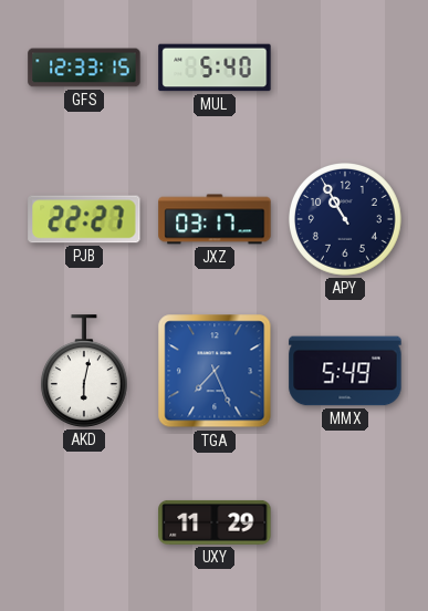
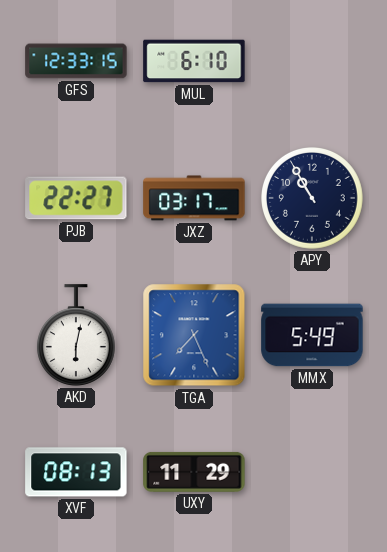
MUL: 5:40 -> 6:10
XVF: none -> 08:13
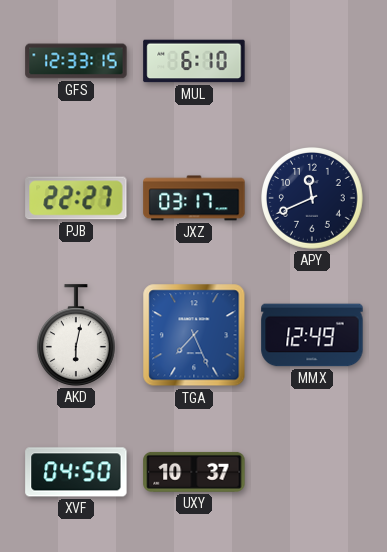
APY: 10:55 -> 11:41
MMX: 5:49 -> 12:49
XVF: 08:13 -> 04:50
UXY: 11:29 -> 10:37
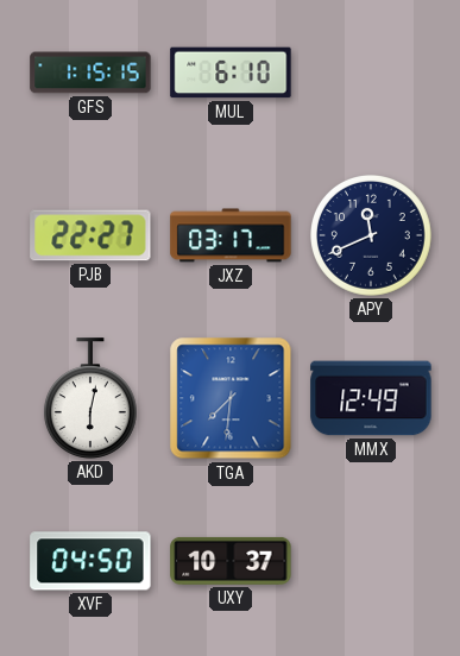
GFS: 12:33 -> 1:15
TGA: 7:26 -> 7:31
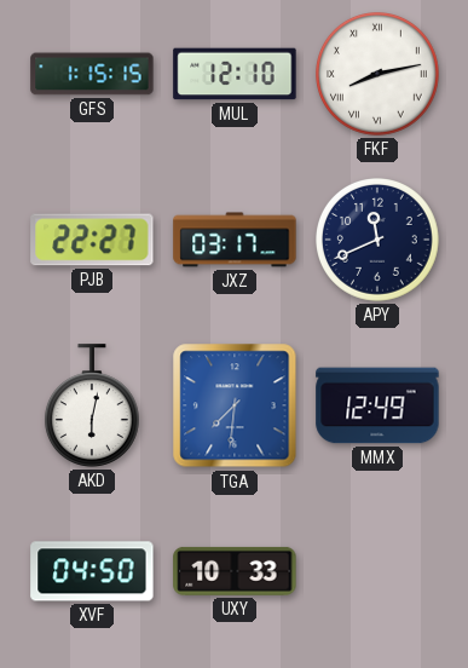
MUL: 6:10 -> 12:10
FKF: none -> 8:13
UXY: 10:37 -> 10:33
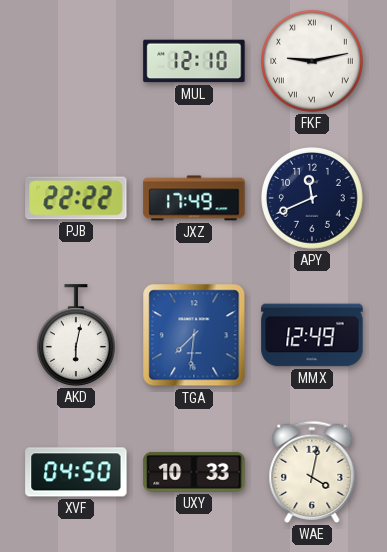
GFS: 1:15 -> none
FKF: 8:13 -> 9:13
PJB: 22:27 -> 22:22
JXZ: 03:17 -> 17:49
WAE: none -> 4:02
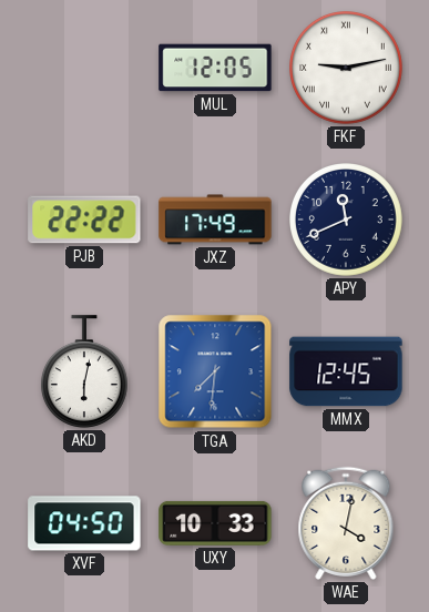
MUL: 12:10 -> 12:05
MMX: 12:49 -> 12:45
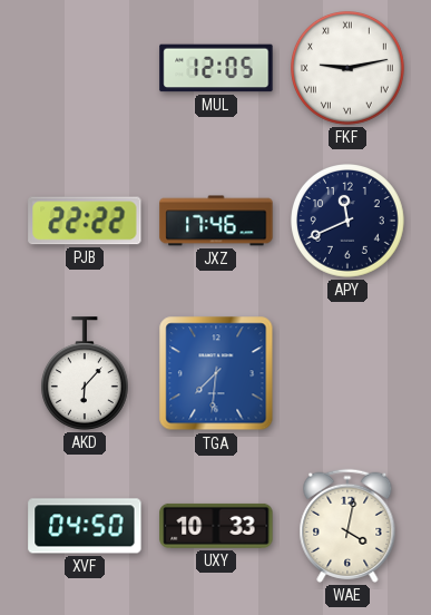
JXZ: 17:49 -> 17:46
AKD: 6:02 -> 6:07
MMX: 12:45 -> none
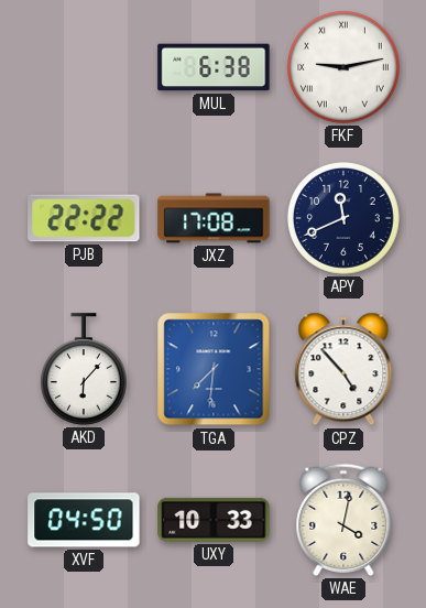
MUL: 12:05 -> 6:38
JXZ: 17:46 -> 17:08
CPZ: none -> 4:53
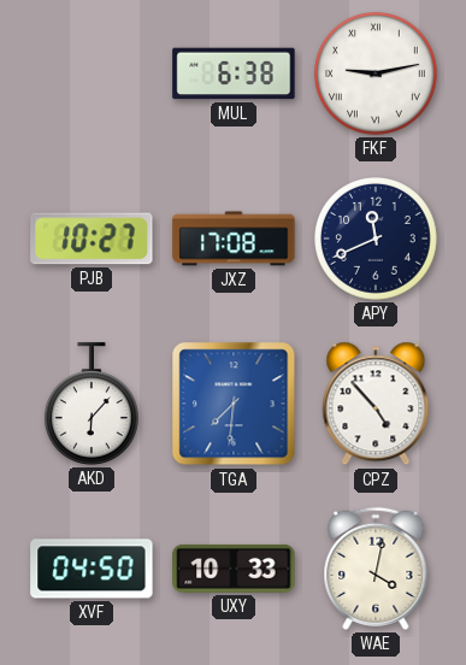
PJB: 22:22 -> 10:27
